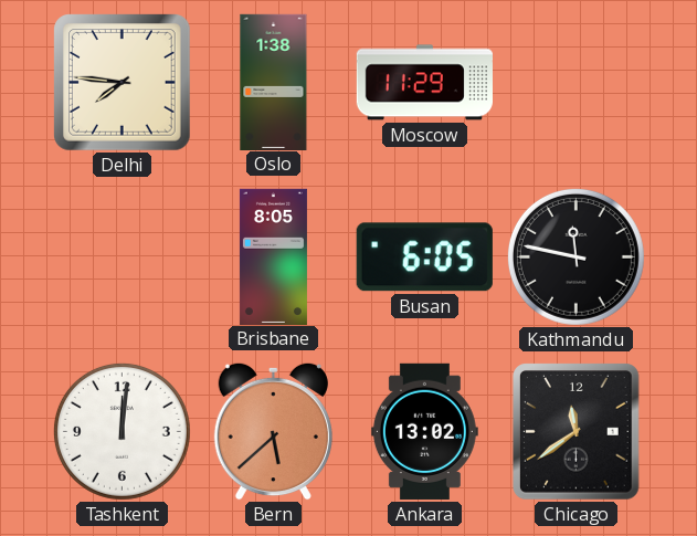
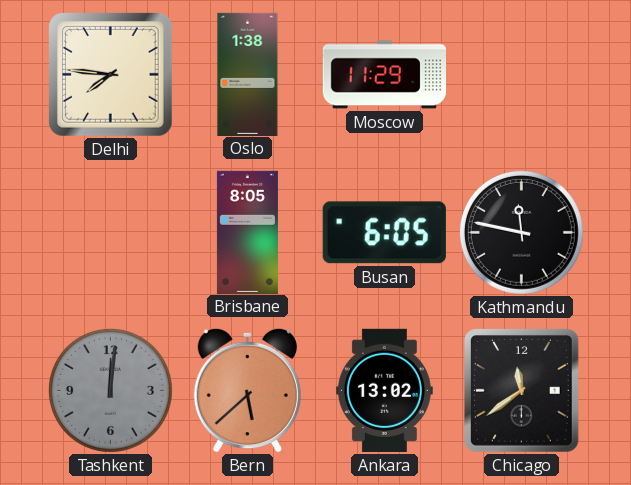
Tashkent dial: white -> grey
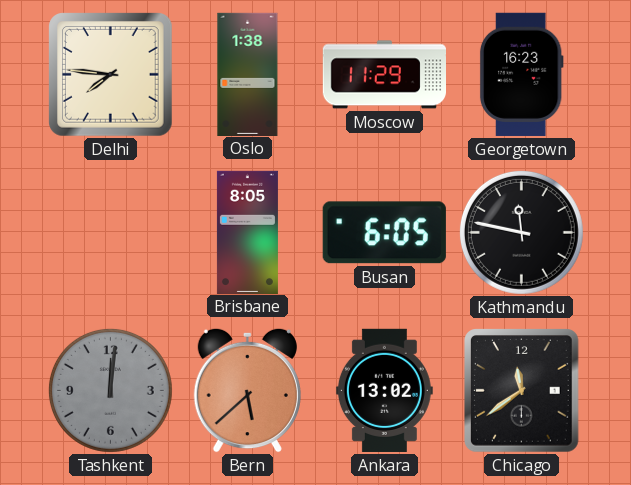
Georgetown: none -> 16:23
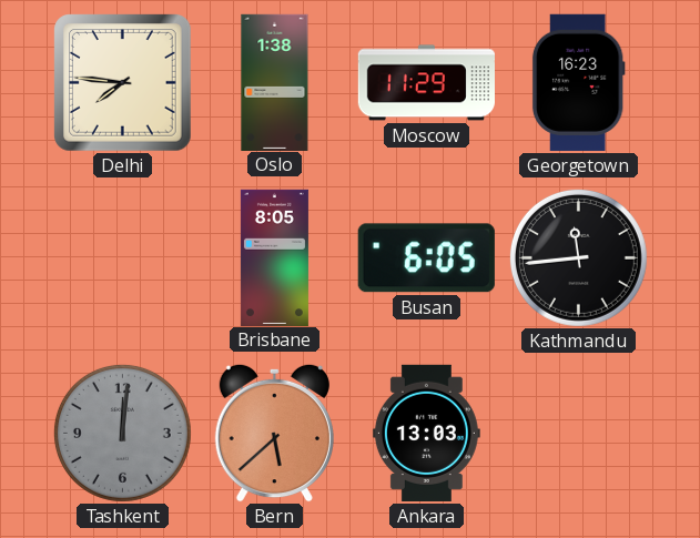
Kathmandu: 11:47 -> 11:44
Ankara: 13:02 -> 13:03
Chicago: 11:39 -> none
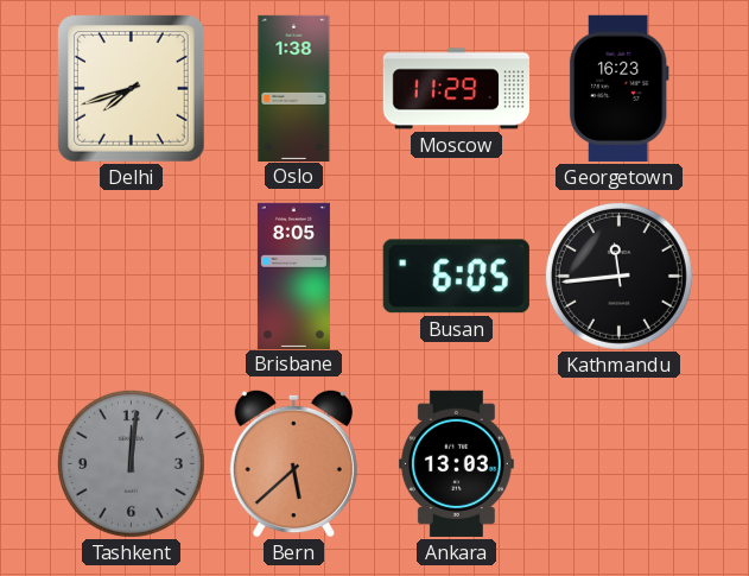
Delhi: 7:46 -> 7:42
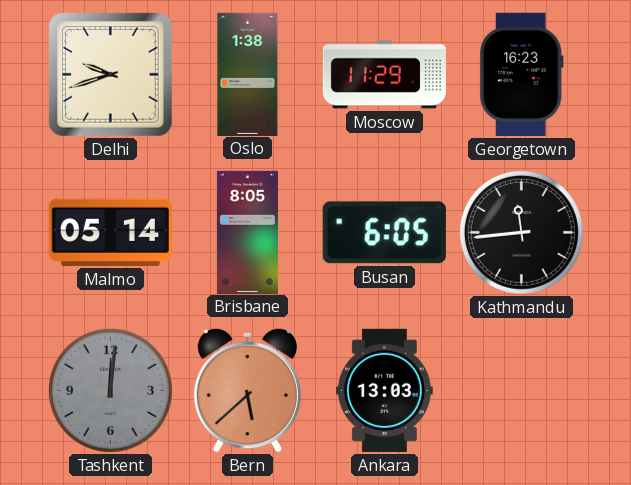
Delhi: 7:42 -> 9:42
Malmo: none -> 05:14
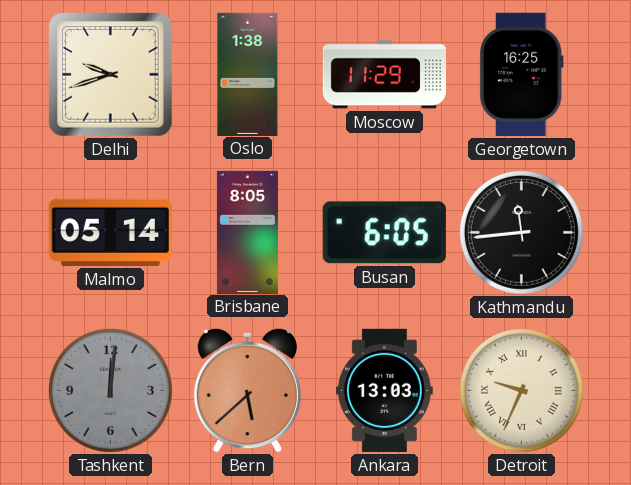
Georgetown: 16:23 -> 16:25
Detroit: none -> 9:34
